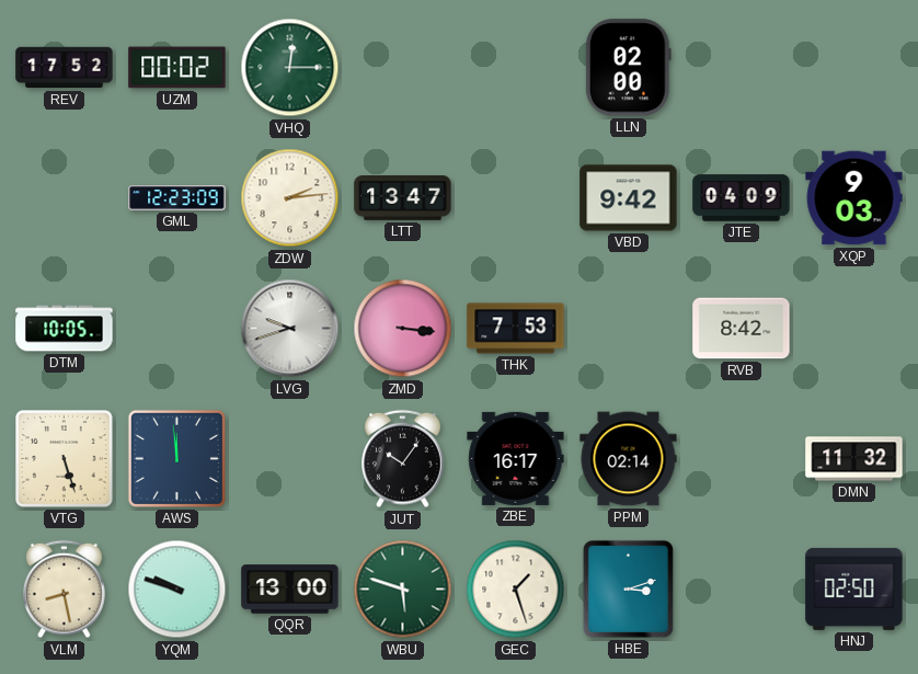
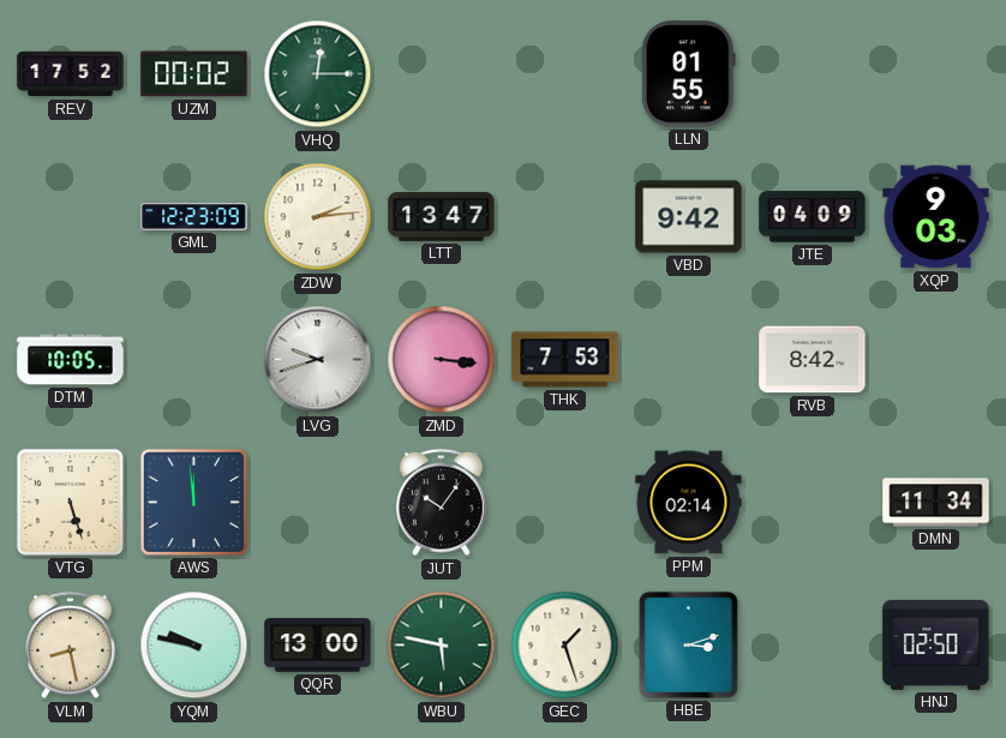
LLN: 02:00 -> 01:55
ZBE: 16:17 -> none
DMN: 11:32 -> 11:34
YQM: 9:48 -> 9:47
WBU: 5:48 -> 5:47
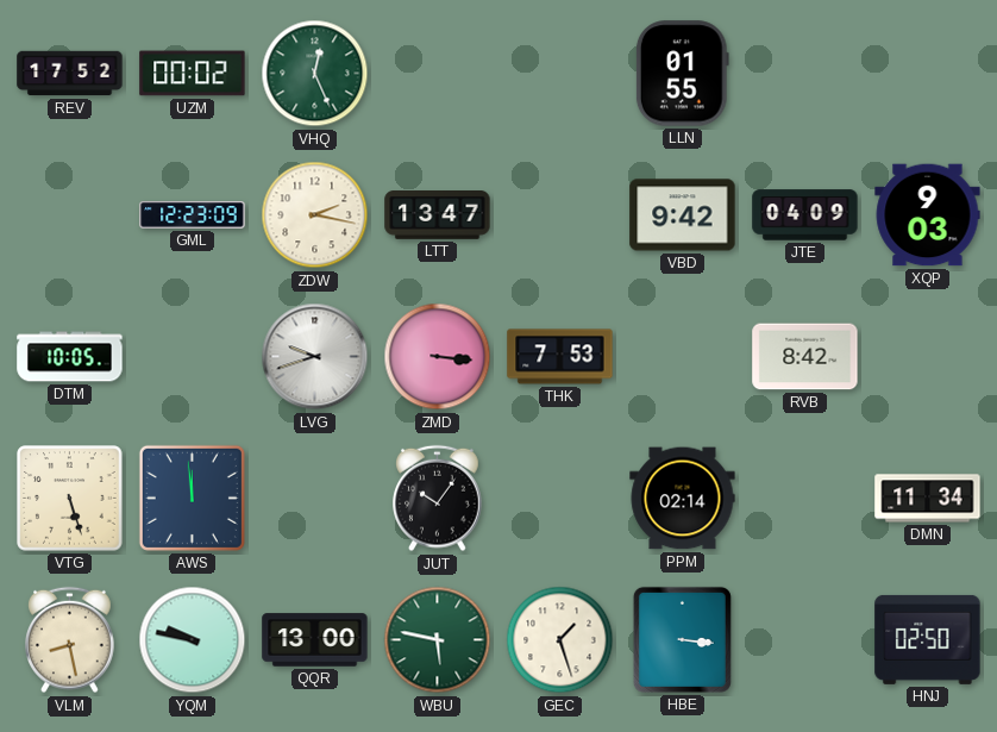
VHQ: 12:15 -> 12:26
ZDW: 2:14 -> 2:17
HBE: 3:12 -> 3:16
